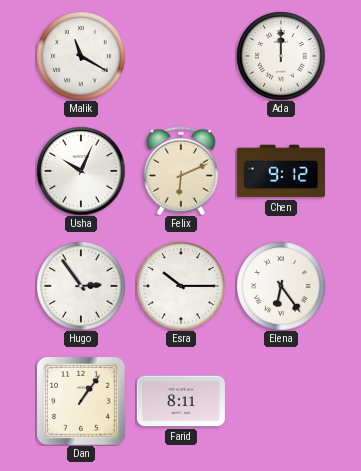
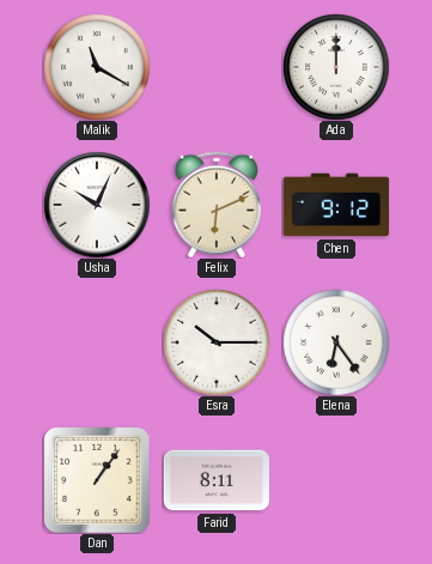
Hugo: 2:54 -> none
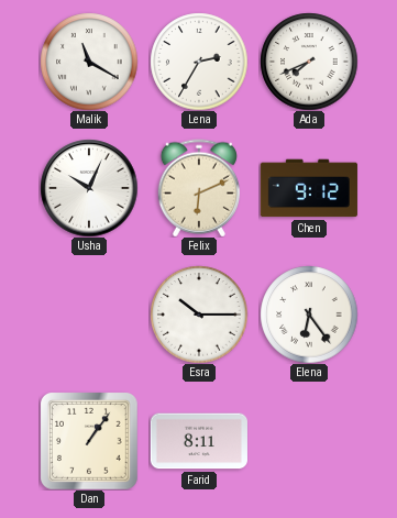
Lena: none -> 2:35
Ada: 12:00 -> 7:41
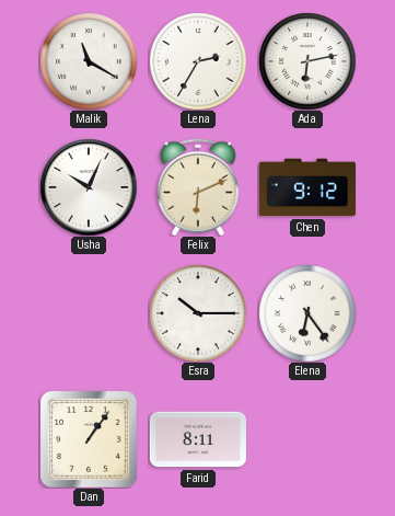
Ada: 7:41 -> 6:13
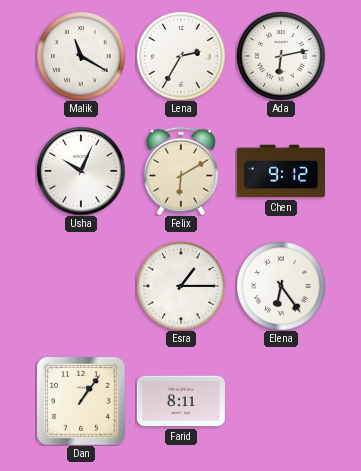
Felix: 6:11 -> 6:10
Esra: 10:15 -> 1:15
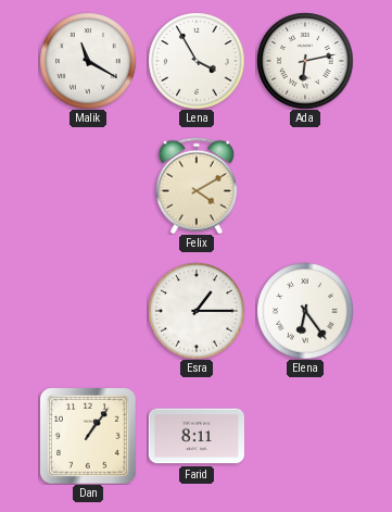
Lena: 2:35 -> 3:55
Usha: 10:04 -> none
Felix: 6:10 -> 4:10
Chen: 9:12 -> none
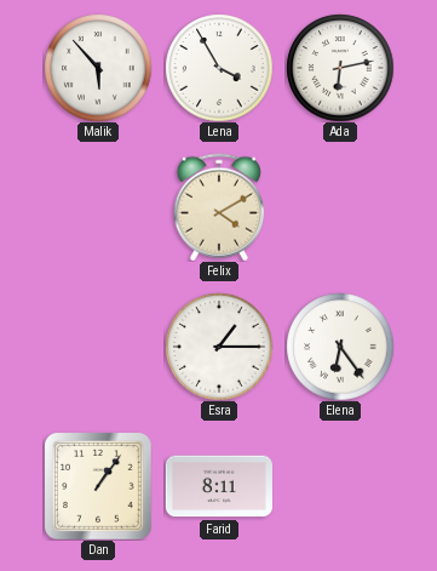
Malik: 11:20 -> 5:53
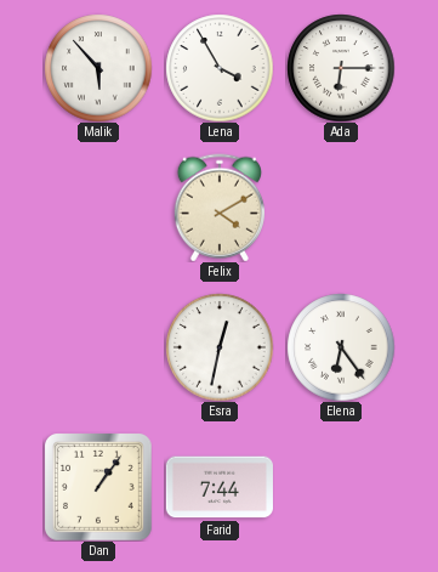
Ada: 6:13 -> 6:15
Esra: 1:15 -> 12:32
Farid: 8:11 -> 7:44
